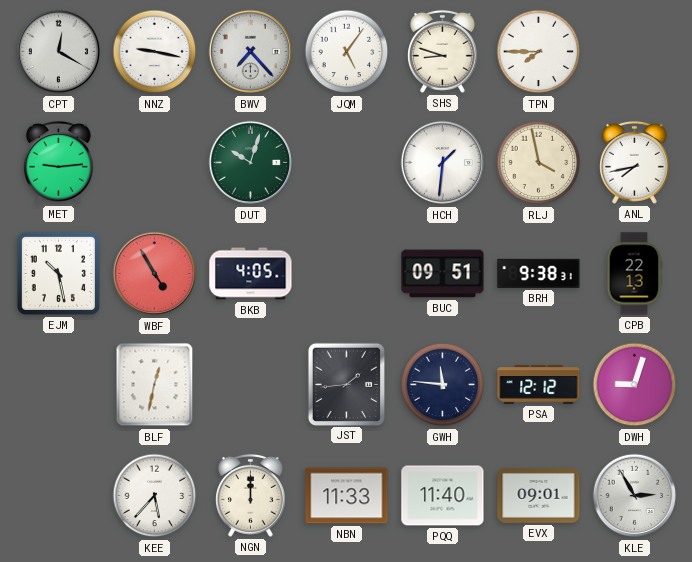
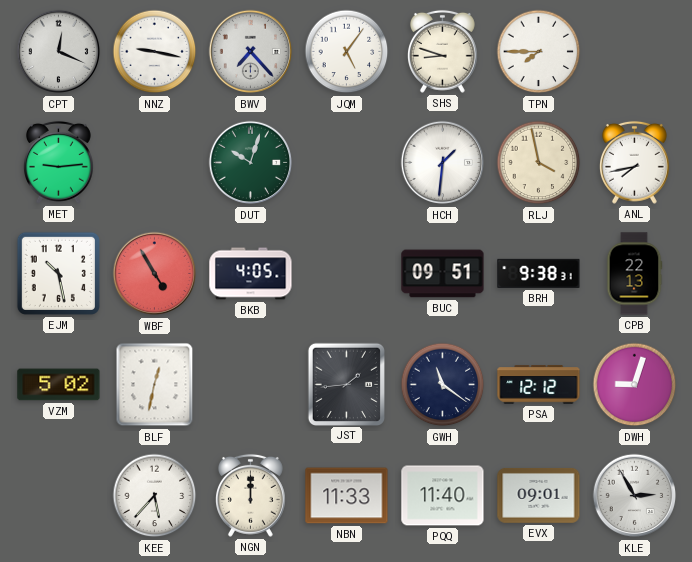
CPT: 12:20 -> 12:19
VZM: none -> 5:02
GWH: 11:46 -> 11:21
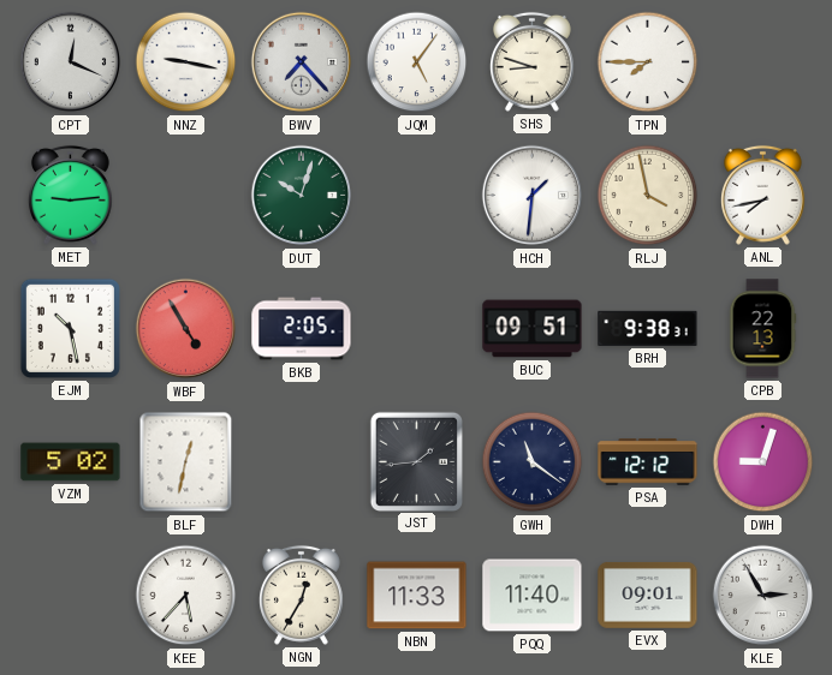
BKB: 4:05 -> 2:05
NGN: 12:00 -> 12:35
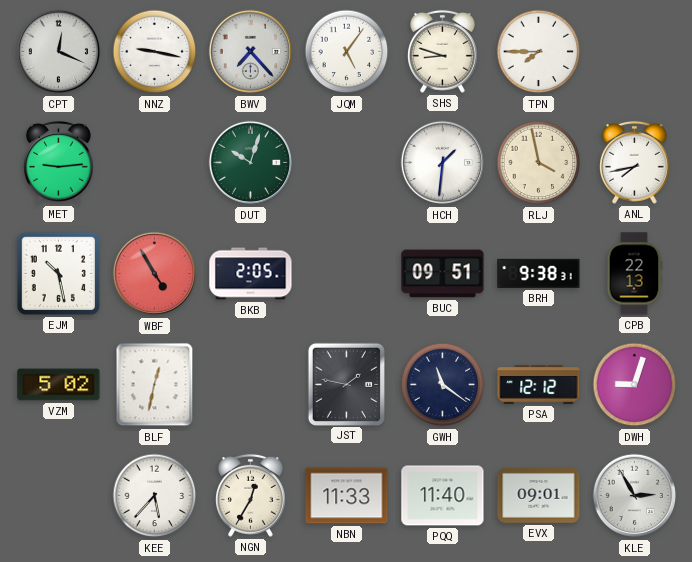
JST: 1:44 -> 1:47
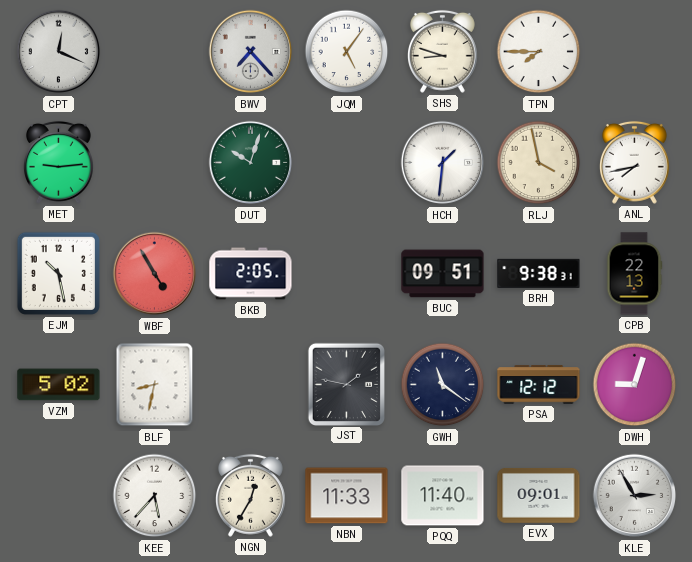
NNZ: 9:17 -> none
BLF: 12:32 -> 8:32
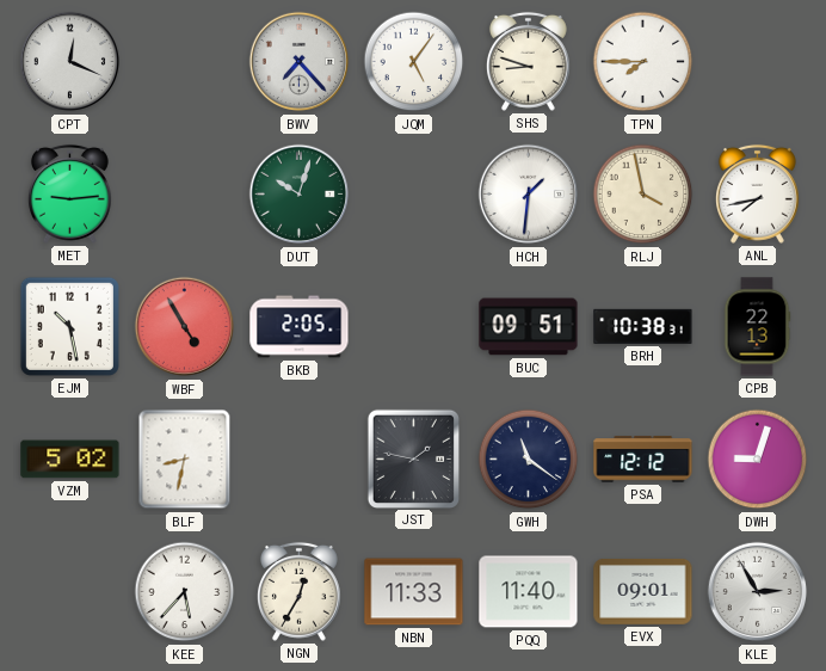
BRH: 9:38 -> 10:38
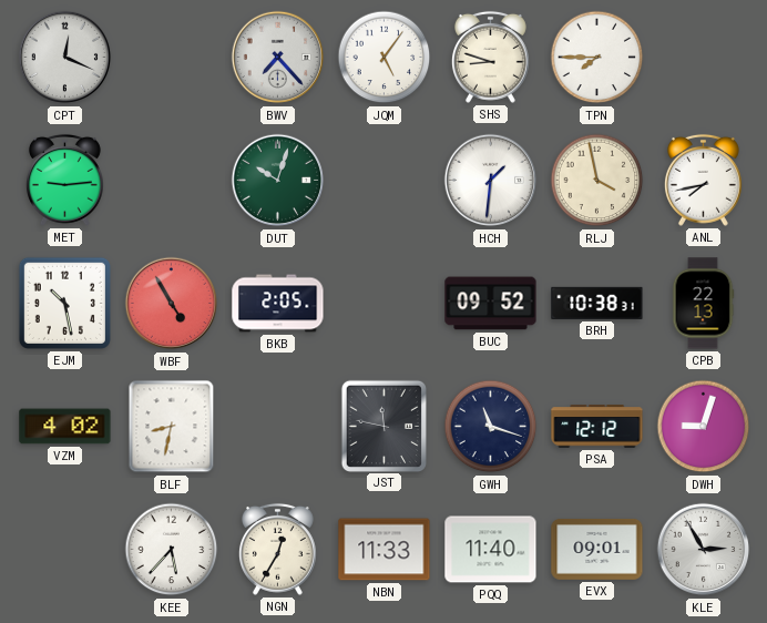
BUC: 09:51 -> 09:52
VZM: 5:02 -> 4:02
JST: 1:47 -> 11:47
GWH: 11:21 -> 11:18
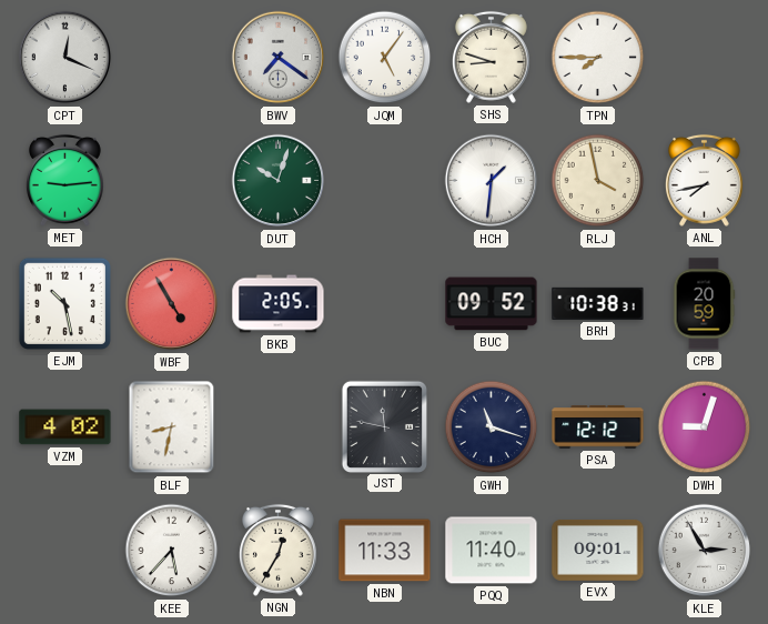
BWV: 7:23 -> 7:21
CPB: 22:13 -> 20:59
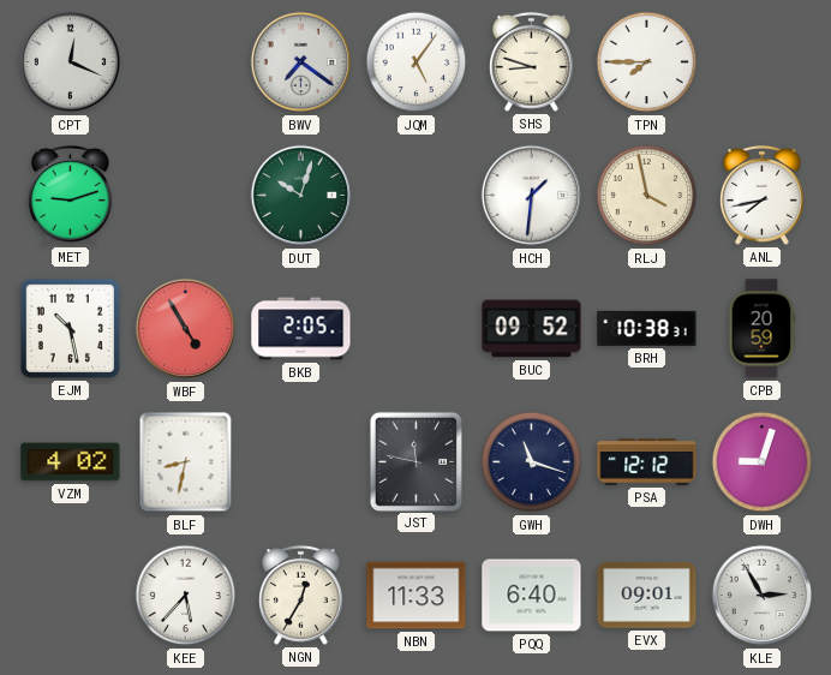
MET: 9:14 -> 9:12
PQQ: 11:40 -> 6:40
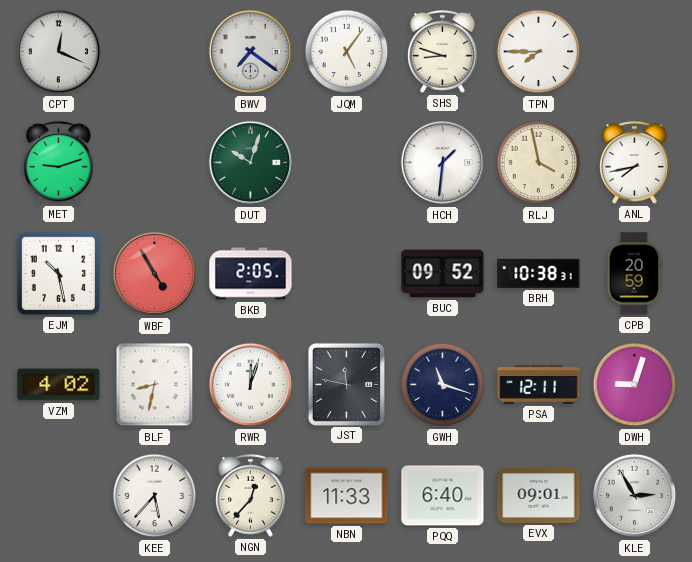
RWR: none -> 12:03
PSA: 12:12 -> 12:11
NGN: 12:35 -> 12:37
